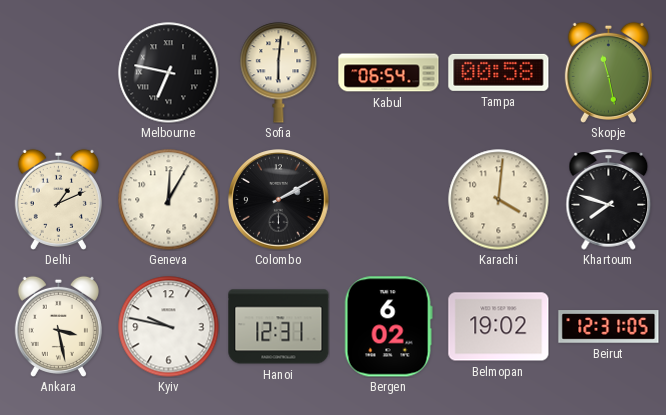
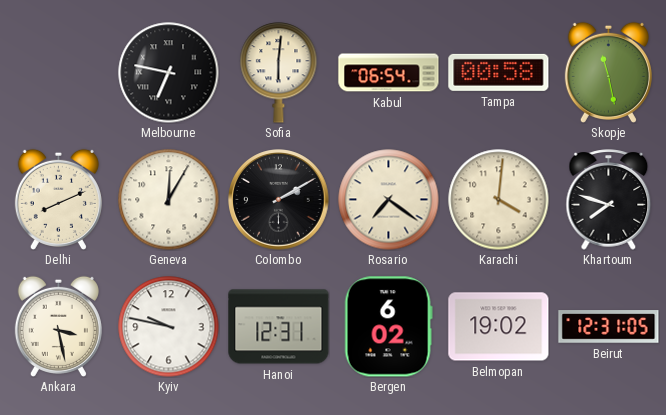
Delhi: 1:11 -> 8:11
Rosario: none -> 7:21
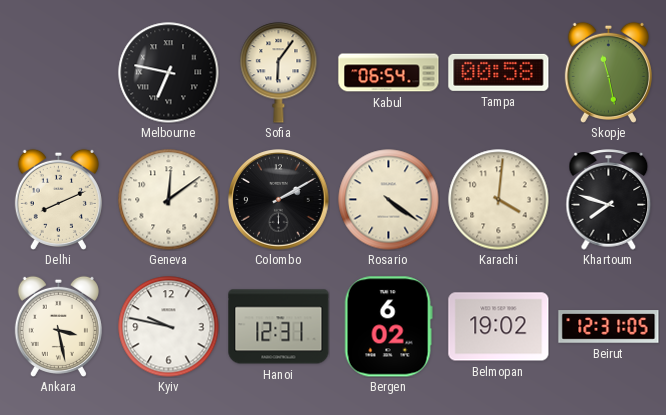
Sofia: 6:01 -> 6:06
Geneva: 12:05 -> 12:09
Rosario: 7:21 -> 4:21
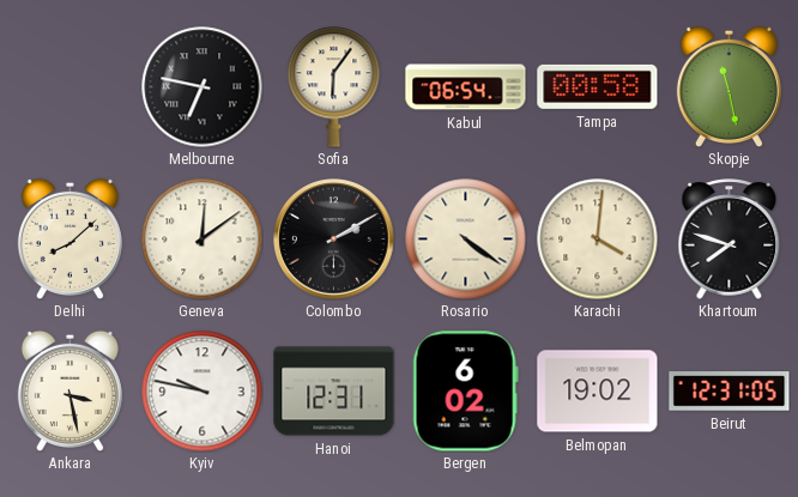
Delhi: 8:11 -> 8:08
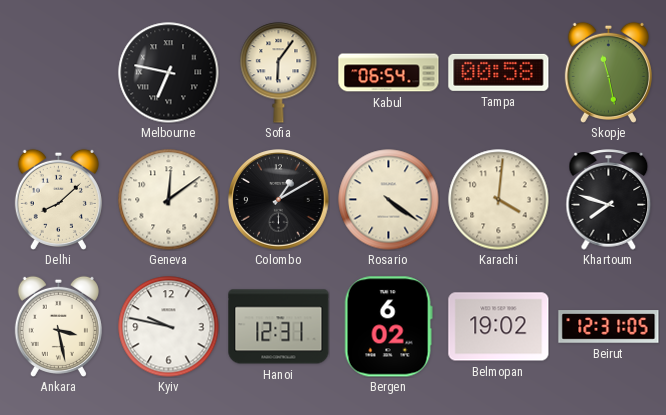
Colombo: 2:10 -> 1:10
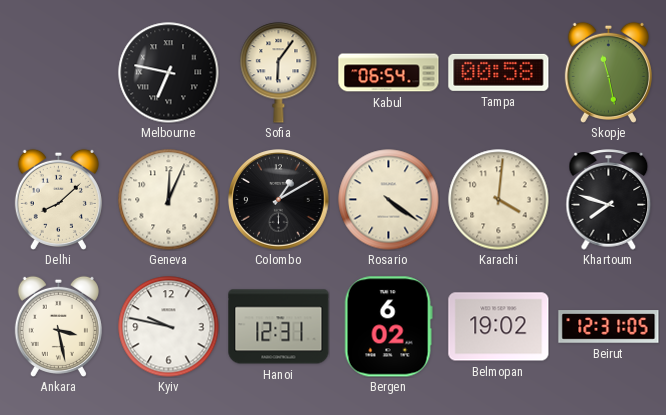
Geneva: 12:09 -> 12:04
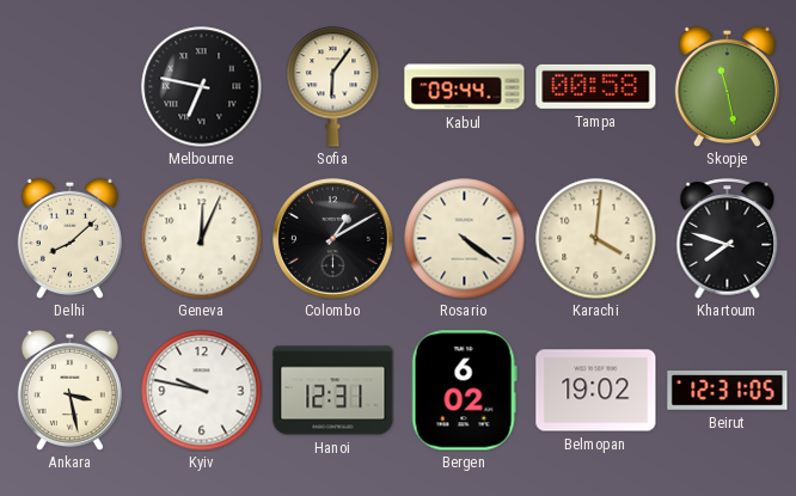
Kabul: 06:54 -> 09:44
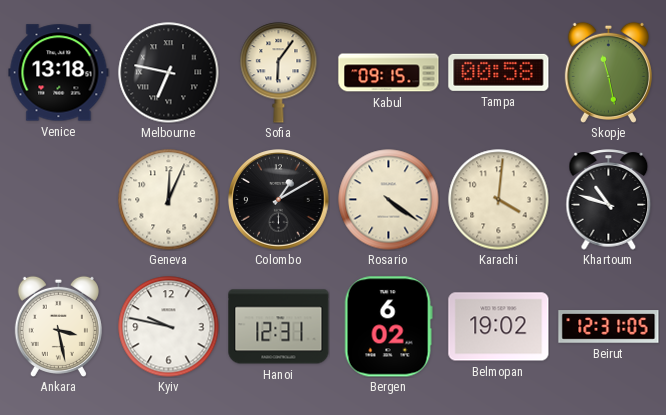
Venice: none -> 13:18
Kabul: 09:44 -> 09:15
Delhi: 8:08 -> none
Khartoum: 7:48 -> 10:48
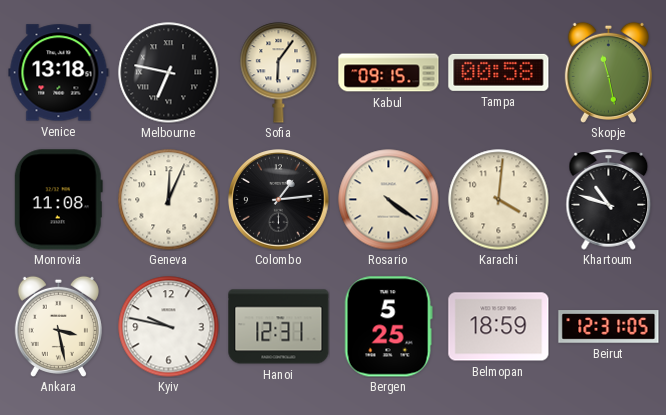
Monrovia: none -> 11:08
Colombo: 1:10 -> 1:14
Bergen: 6:02 -> 5:25
Belmopan: 19:02 -> 18:59
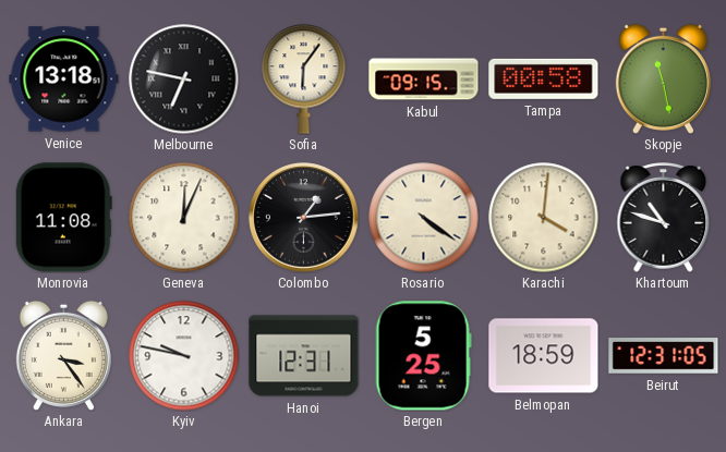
Ankara: 3:28 -> 3:24
